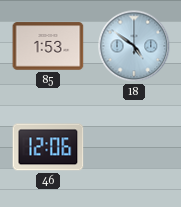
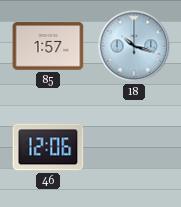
85: 1:53 -> 1:57
18: 4:51 -> 10:18
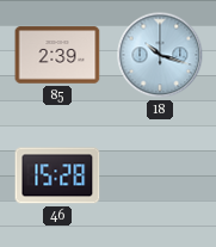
85: 1:57 -> 2:39
46: 12:06 -> 15:28
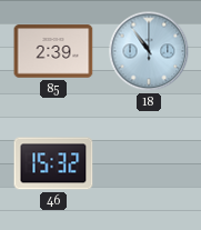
18: 10:18 -> 10:54
46: 15:28 -> 15:32
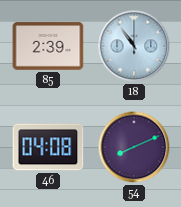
46: 15:32 -> 04:08
54: none -> 8:11
